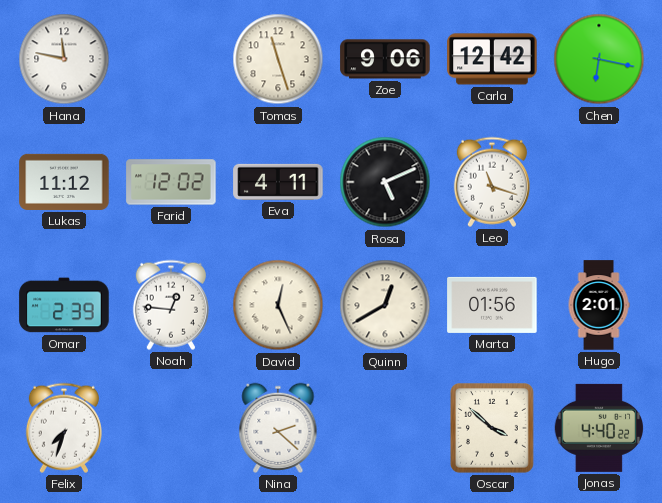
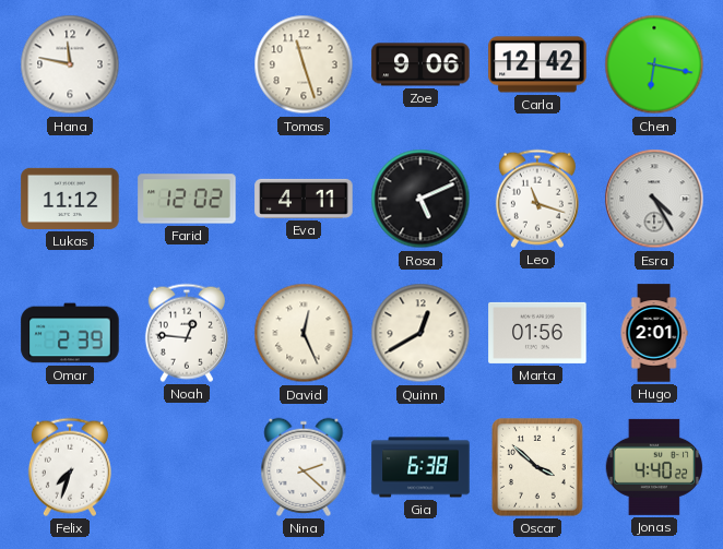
Esra: none -> 4:25
Gia: none -> 6:38
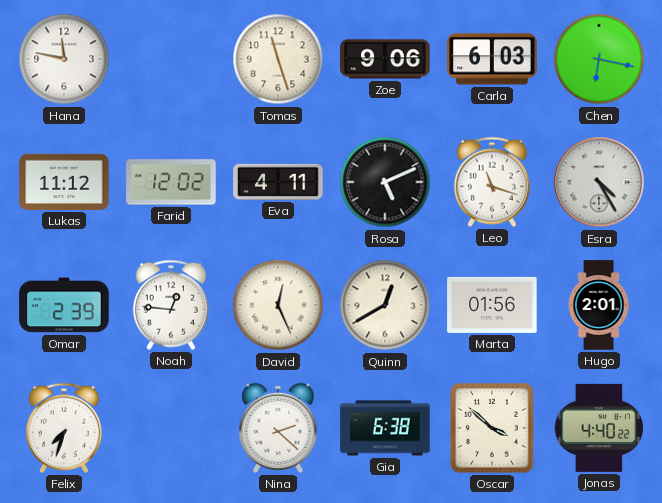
Carla: 12:42 -> 6:03
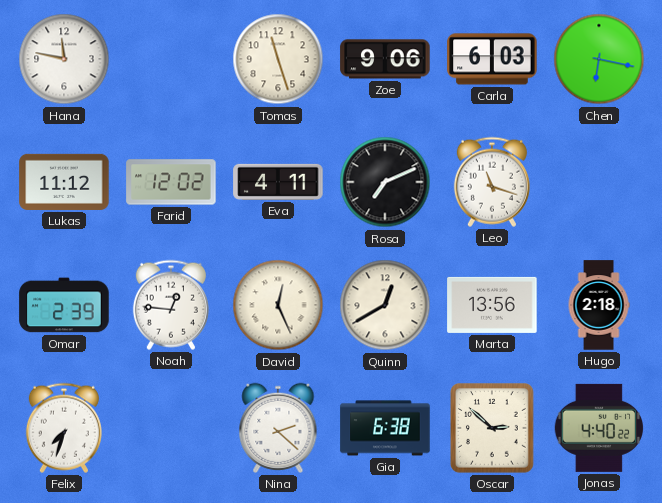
Rosa: 5:11 -> 7:11
Esra: 4:25 -> none
Marta: 01:56 -> 13:56
Hugo: 2:01 -> 2:18
Oscar: 3:52 -> 2:52
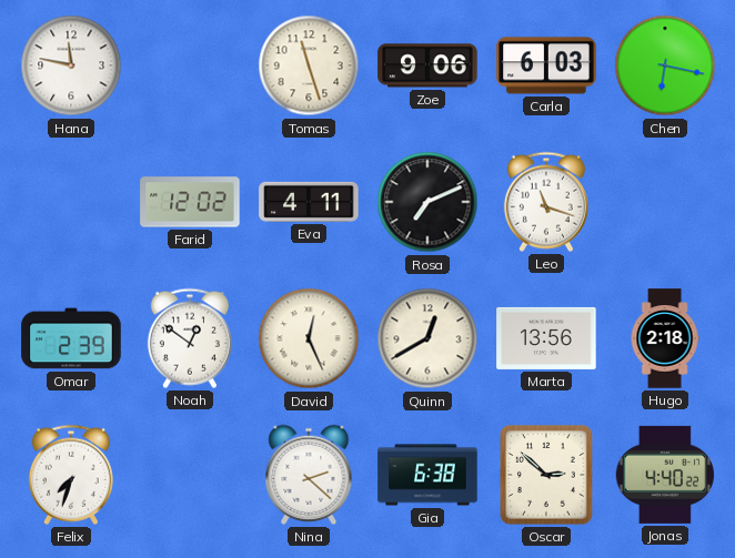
Lukas: 11:12 -> none
Noah: 12:46 -> 12:51
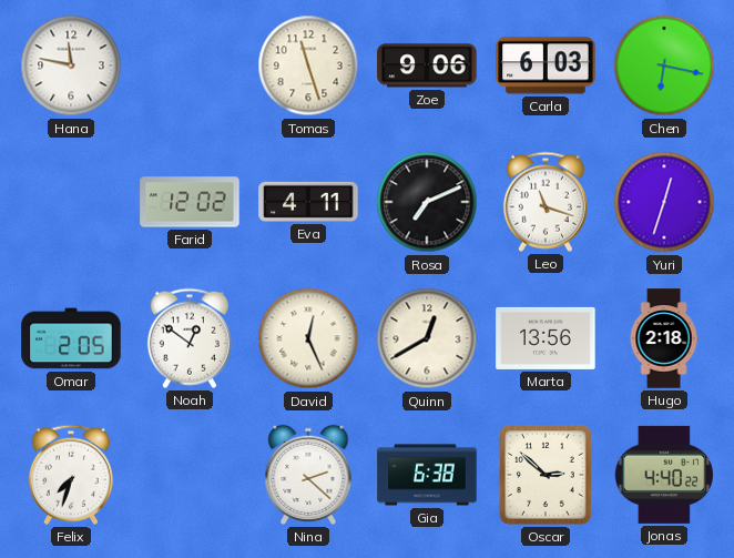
Yuri: none -> 12:33
Omar: 2:39 -> 2:05
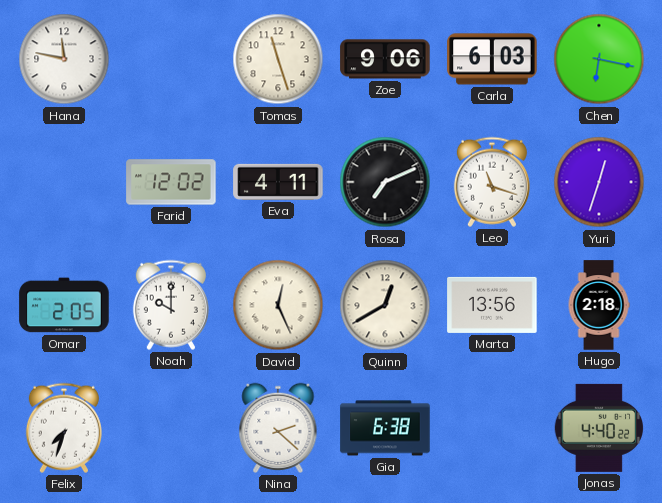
Noah: 12:51 -> 10:00
Oscar: 2:52 -> none
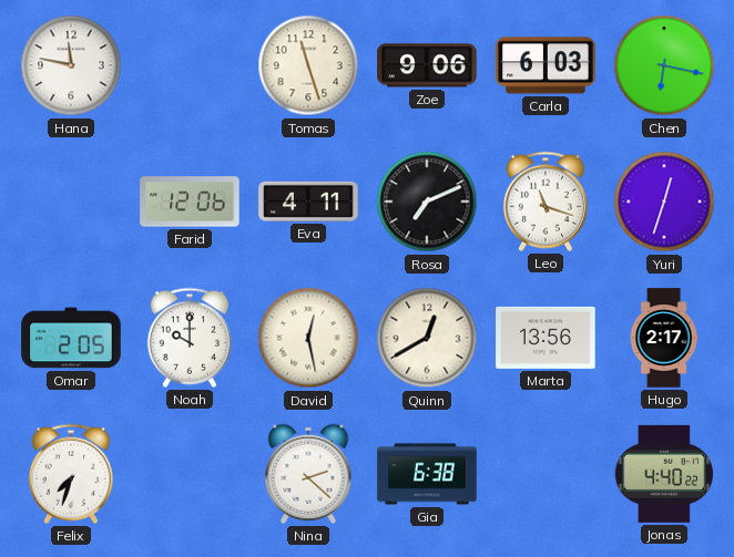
Farid: 12:02 -> 12:06
David: 12:26 -> 12:28
Hugo: 2:18 -> 2:17
